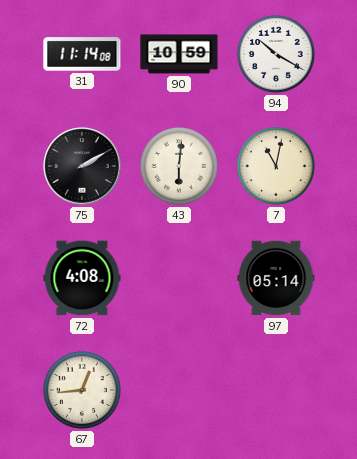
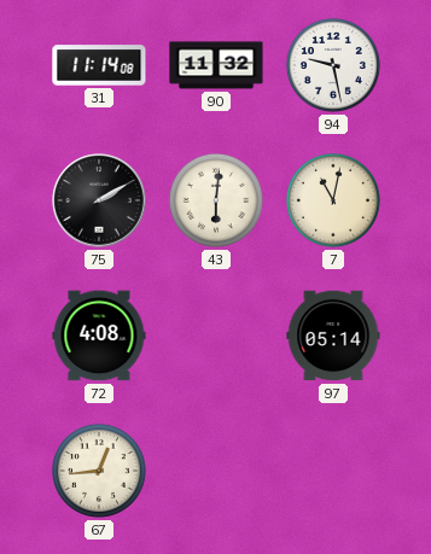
90: 10:59 -> 11:32
94: 10:20 -> 9:28
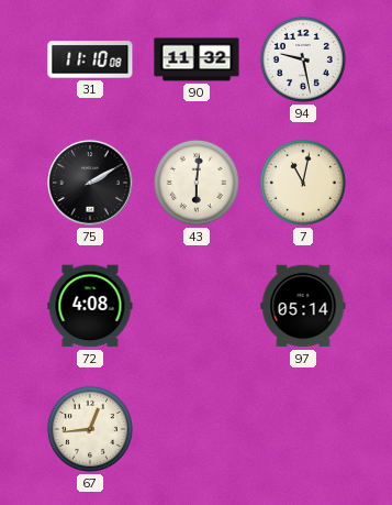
31: 11:14 -> 11:10
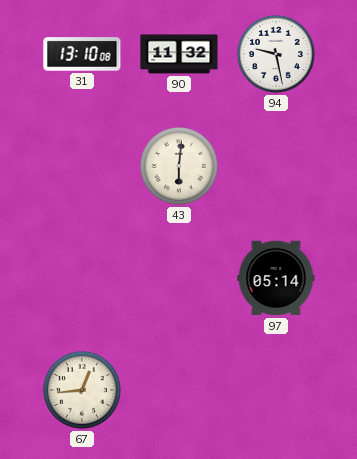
31: 11:10 -> 13:10
75: 2:10 -> none
7: 11:02 -> none
72: 4:08 -> none
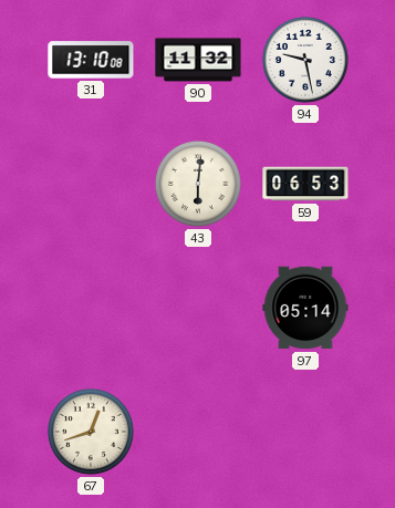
59: none -> 06:53
67: 12:44 -> 12:42
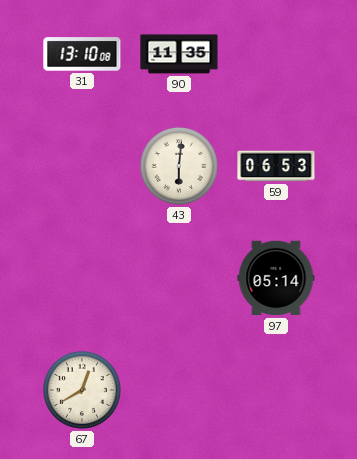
90: 11:32 -> 11:35
94: 9:28 -> none
67: 12:42 -> 12:40
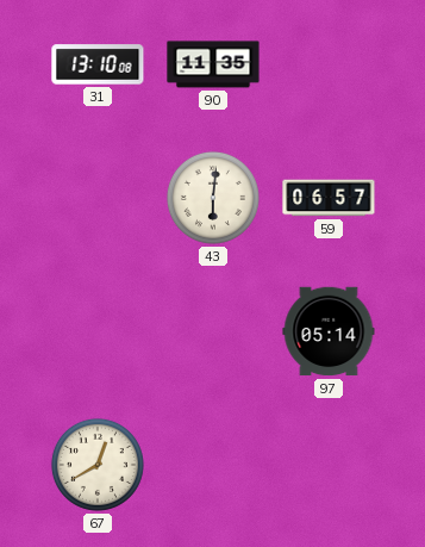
59: 06:53 -> 06:57
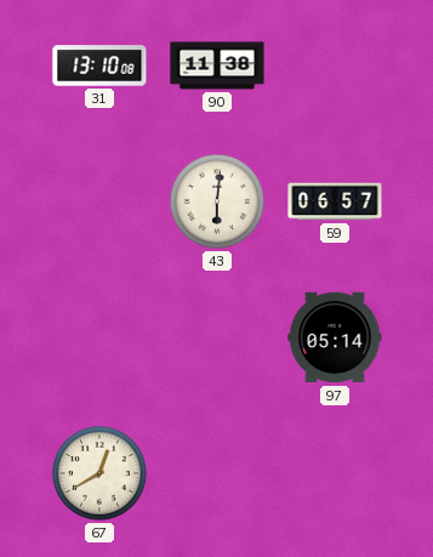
90: 11:35 -> 11:38
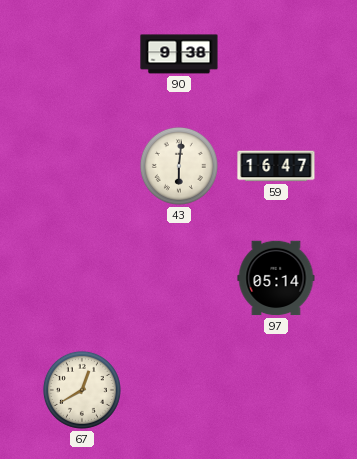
31: 13:10 -> none
90: 11:38 -> 9:38
59: 06:57 -> 16:47
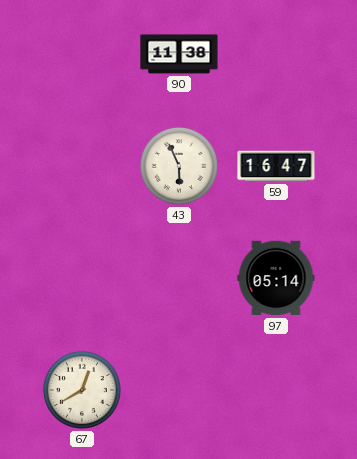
90: 9:38 -> 11:38
43: 6:01 -> 5:56
